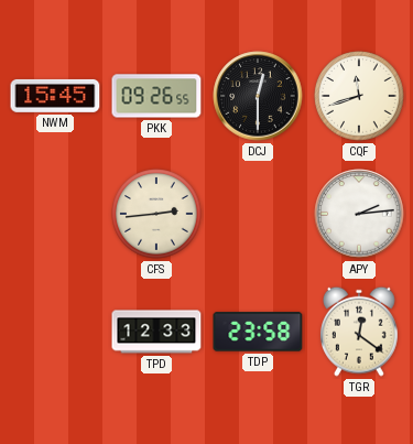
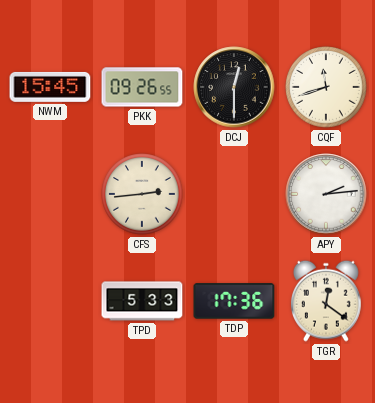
TPD: 12:33 -> 5:33
TDP: 23:58 -> 17:36
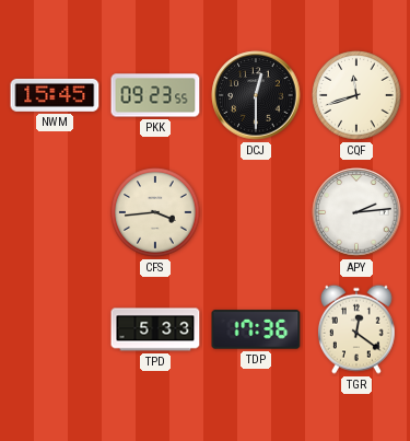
PKK: 09:26 -> 09:23
CFS: 2:44 -> 3:44
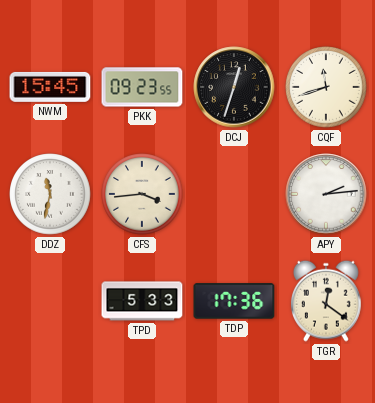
DCJ: 12:30 -> 12:33
DDZ: none -> 11:32
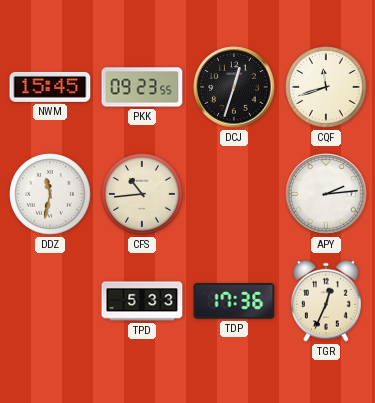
CFS: 3:44 -> 10:44
TGR: 12:21 -> 12:34
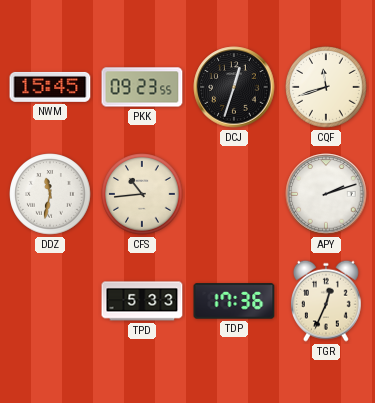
APY: 2:14 -> 2:12
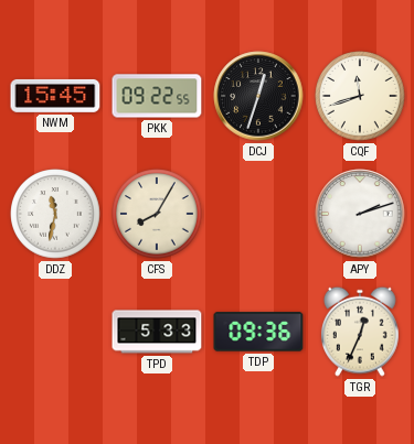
PKK: 09:23 -> 09:22
CFS: 10:44 -> 8:05
TDP: 17:36 -> 09:36
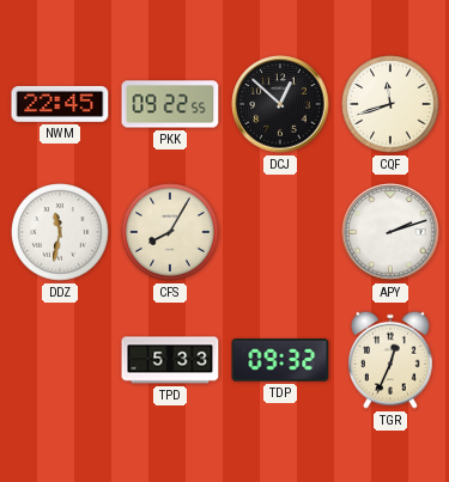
NWM: 15:45 -> 22:45
DCJ: 12:33 -> 12:52
TDP: 09:36 -> 09:32
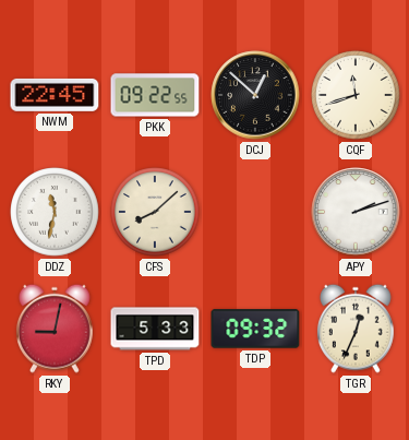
CFS: 8:05 -> 8:08
RKY: none -> 9:02
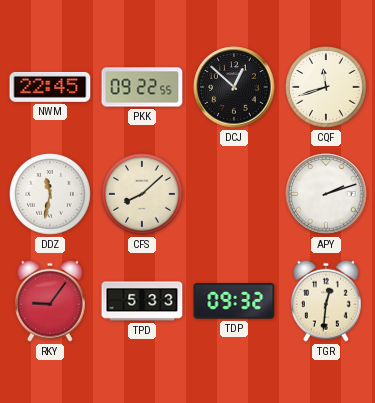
RKY: 9:02 -> 9:06
TGR: 12:34 -> 12:31
